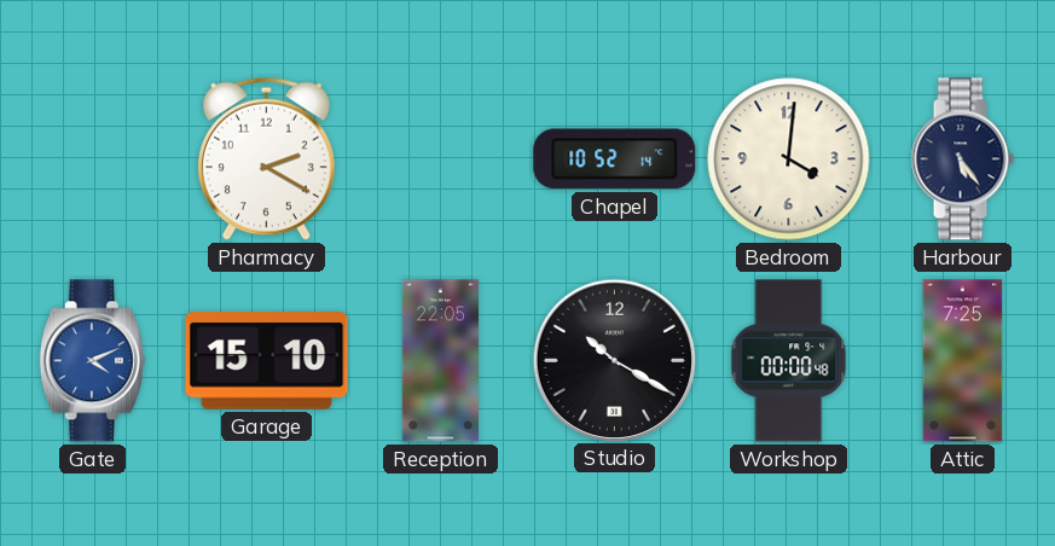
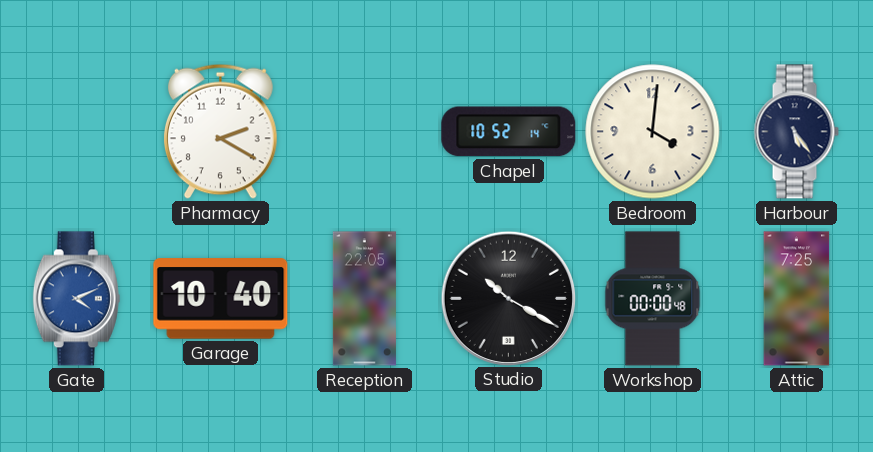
Garage: 15:10 -> 10:40
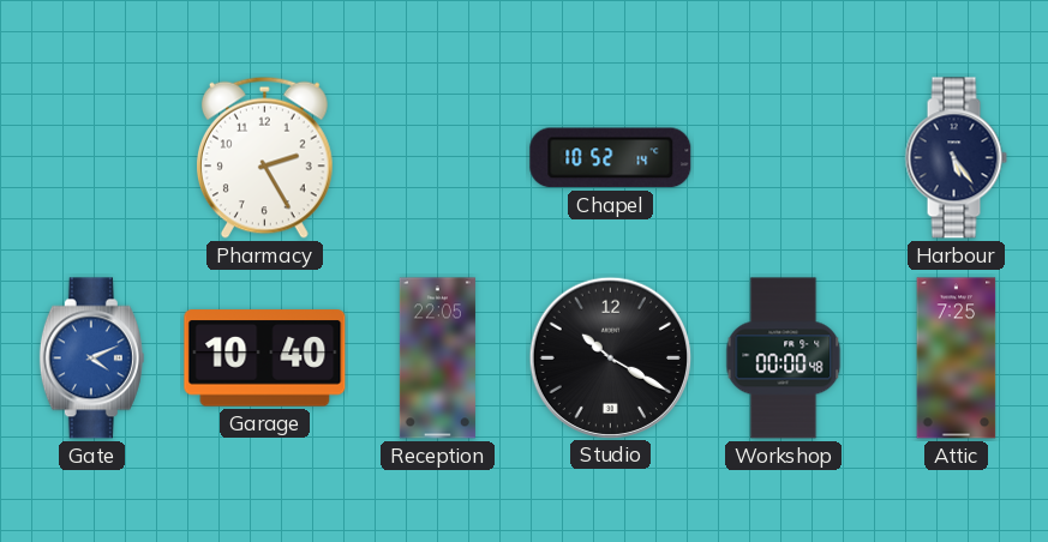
Pharmacy: 2:20 -> 2:25
Bedroom: 4:01 -> none
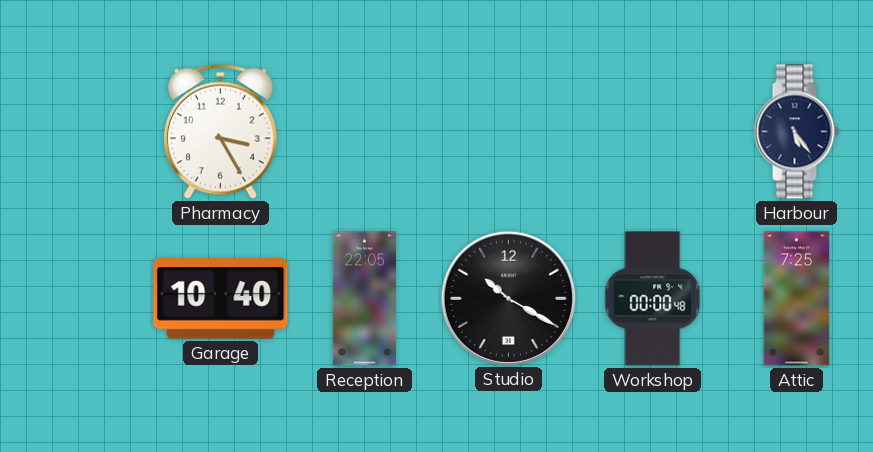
Pharmacy: 2:25 -> 3:25
Chapel: 10:52 -> none
Gate: 4:11 -> none
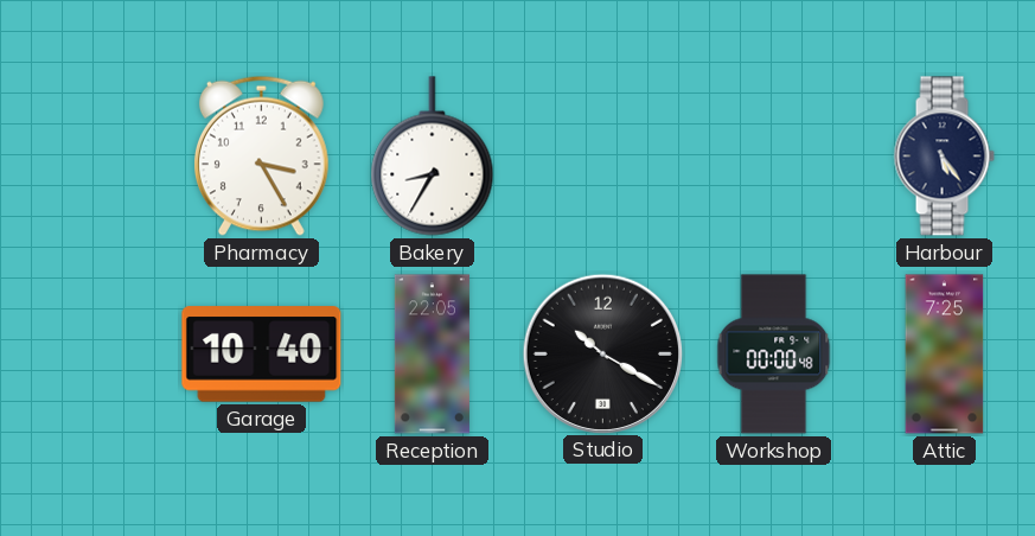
Bakery: none -> 8:35
